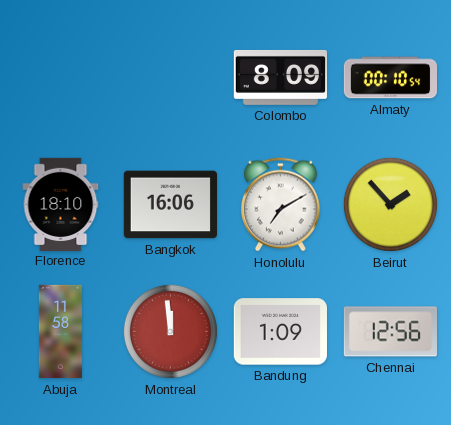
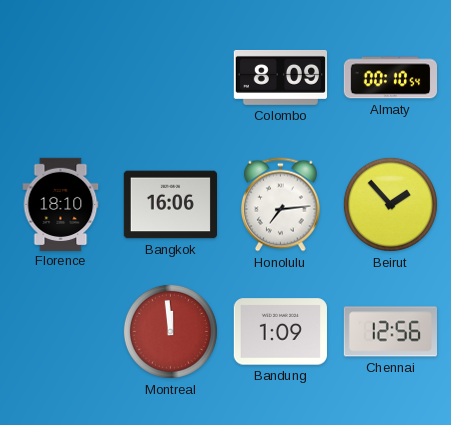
Honolulu: 7:10 -> 7:14
Abuja: 11:58 -> none
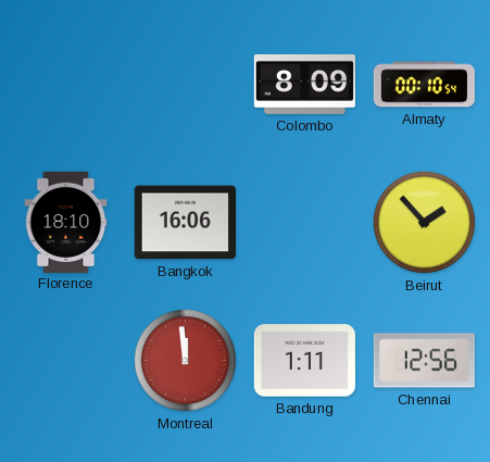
Honolulu: 7:14 -> none
Bandung: 1:09 -> 1:11
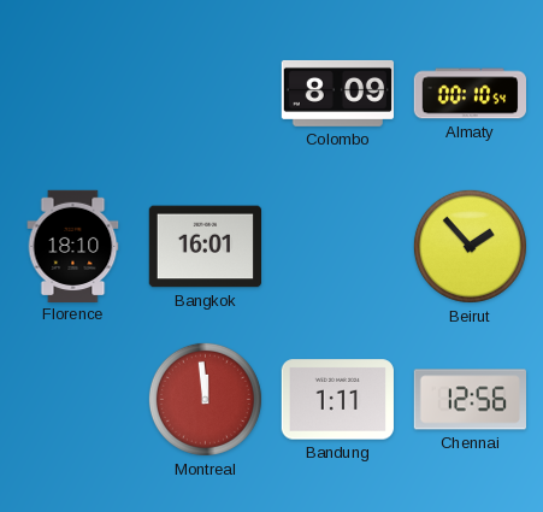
Bangkok: 16:06 -> 16:01
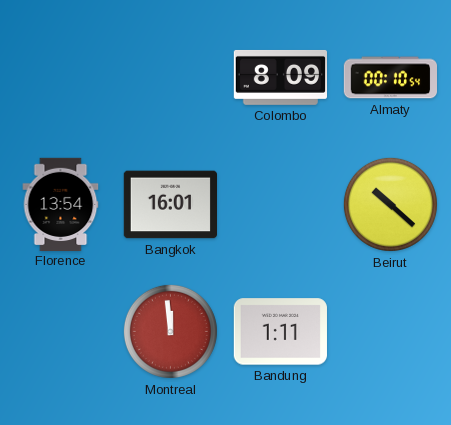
Florence: 18:10 -> 13:54
Beirut: 1:53 -> 10:22
Chennai: 12:56 -> none
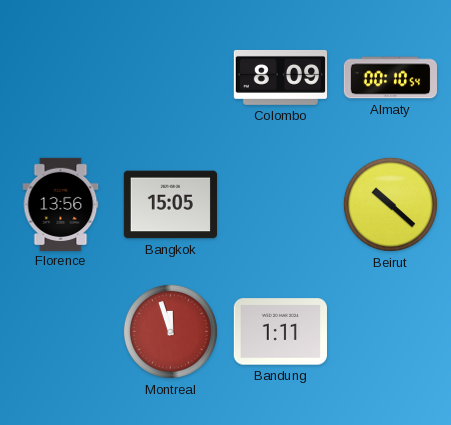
Florence: 13:54 -> 13:56
Bangkok: 16:01 -> 15:05
Montreal: 11:59 -> 11:57
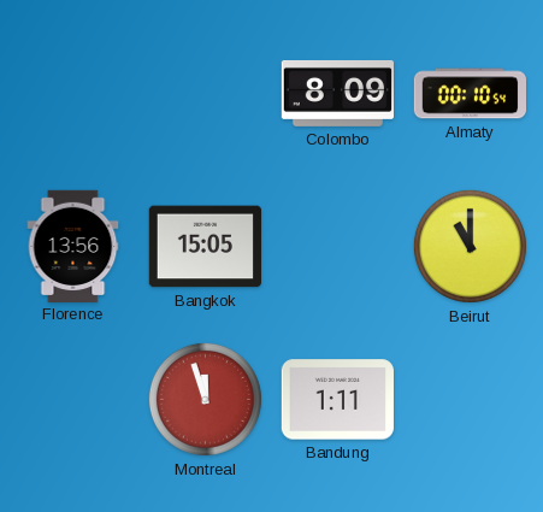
Beirut: 10:22 -> 11:00
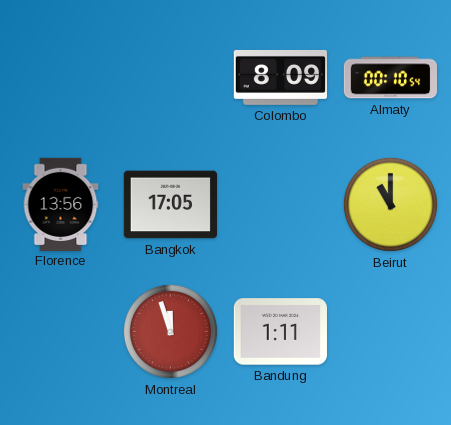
Bangkok: 15:05 -> 17:05
